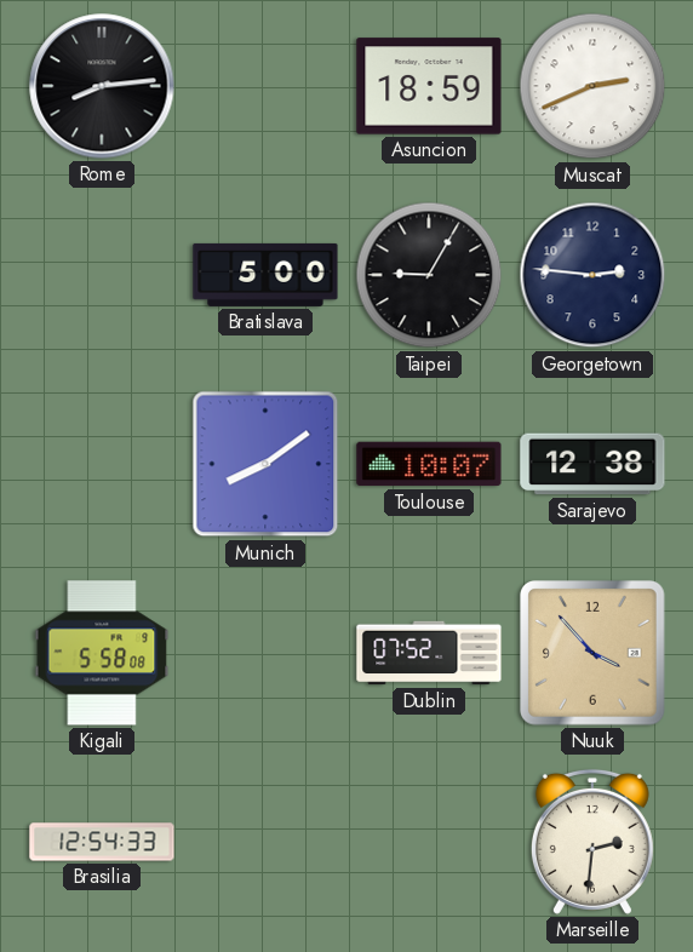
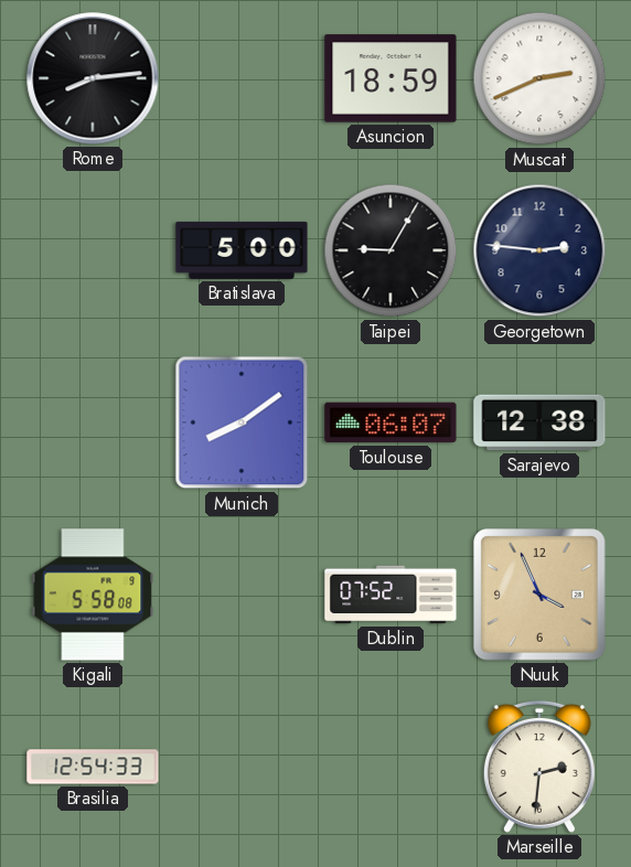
Toulouse: 10:07 -> 06:07
Nuuk: 3:53 -> 3:56
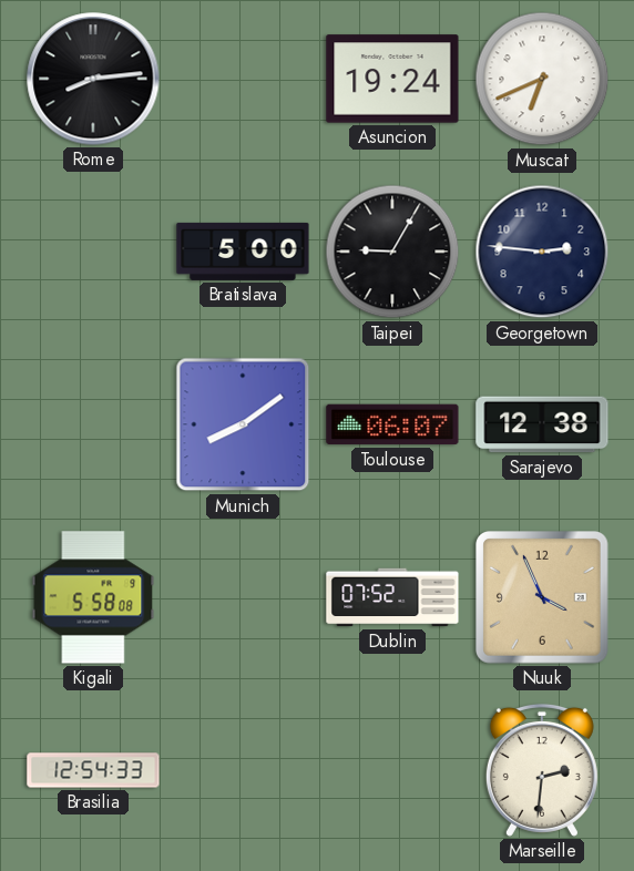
Asuncion: 18:59 -> 19:24
Muscat: 2:41 -> 6:41
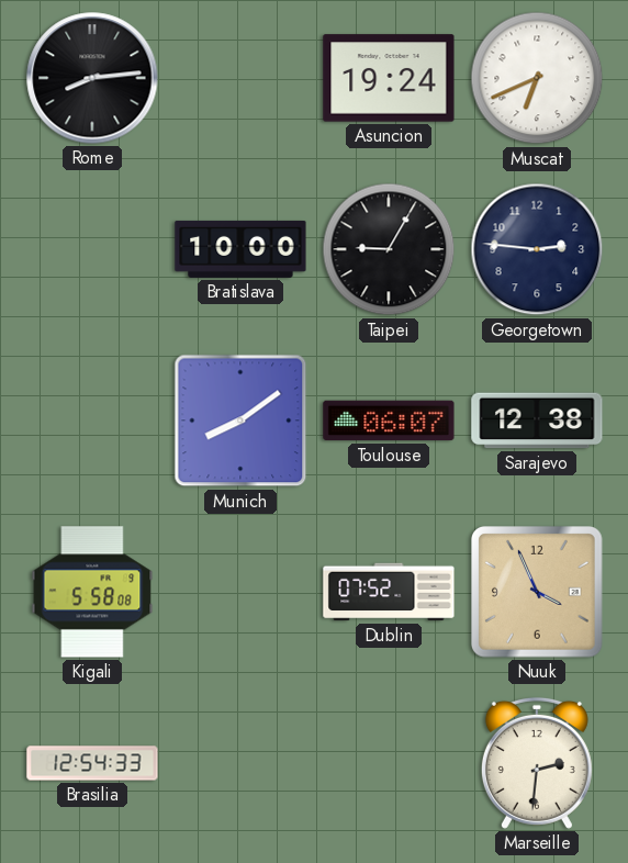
Bratislava: 5:00 -> 10:00
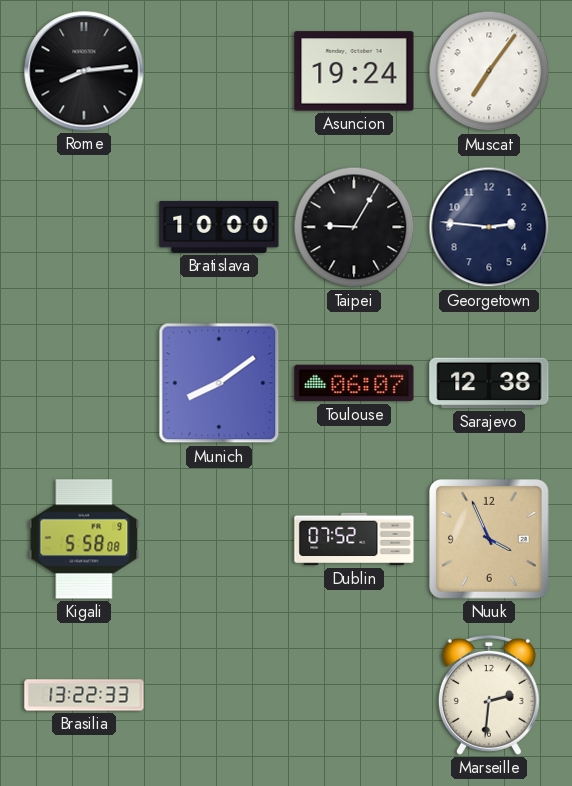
Muscat: 6:41 -> 7:06
Brasilia: 12:54 -> 13:22
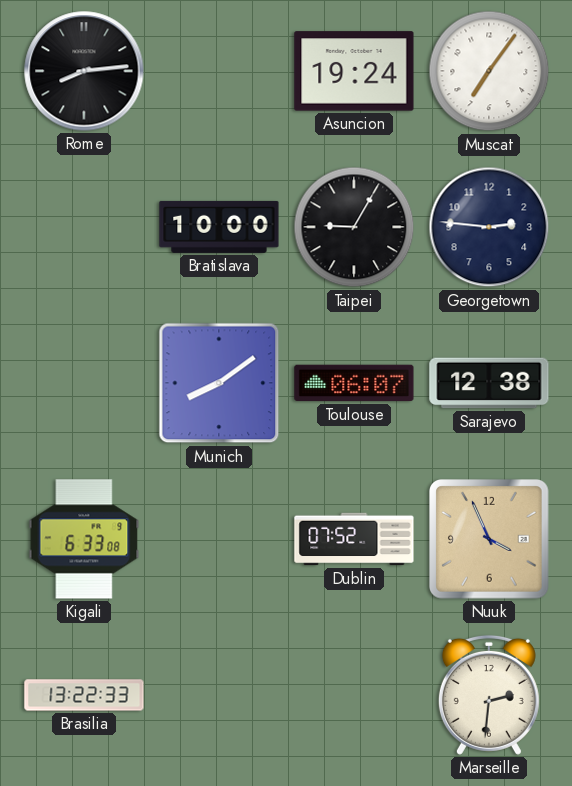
Kigali: 5:58 -> 6:33
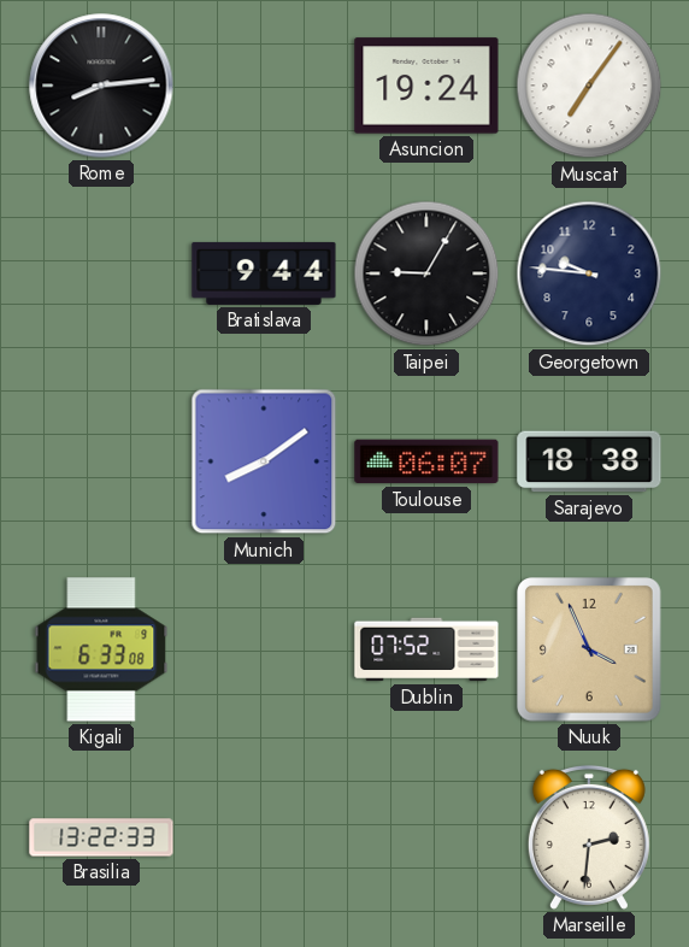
Bratislava: 10:00 -> 9:44
Georgetown: 2:46 -> 9:46
Sarajevo: 12:38 -> 18:38
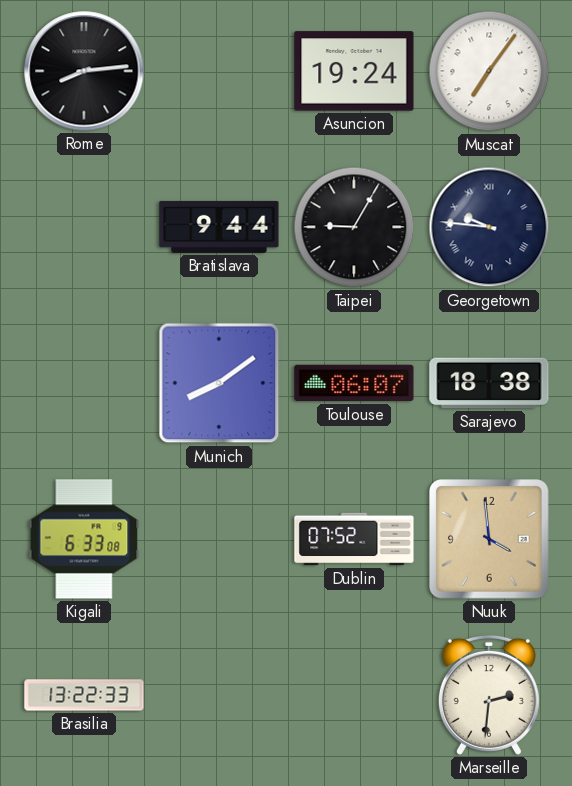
Georgetown numerals: Arabic -> Roman
Nuuk: 3:56 -> 3:59
